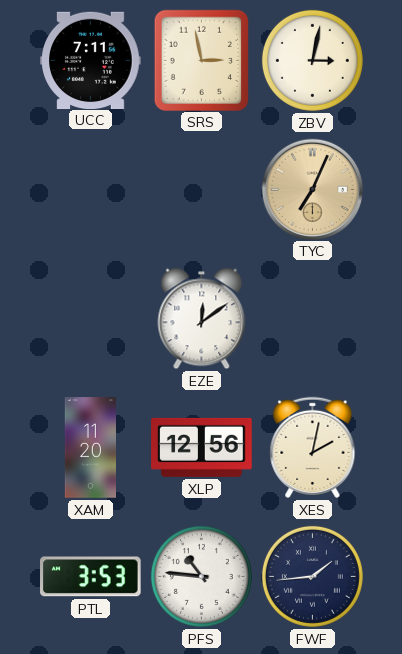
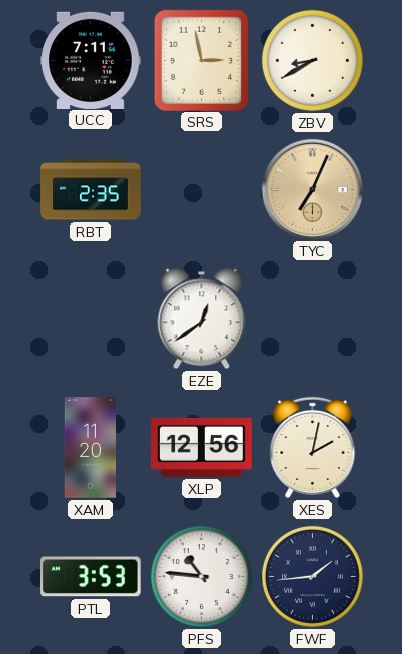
ZBV: 3:02 -> 8:40
RBT: none -> 2:35
EZE: 12:09 -> 12:39
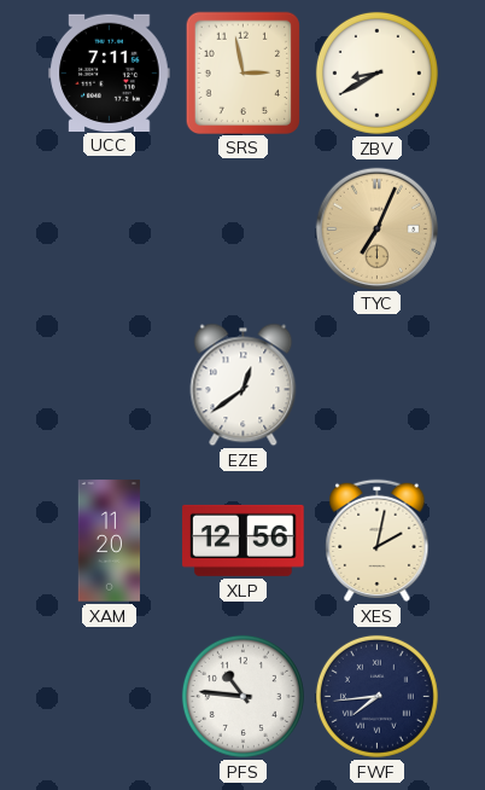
RBT: 2:35 -> none
PTL: 3:53 -> none
FWF: 1:44 -> 7:44
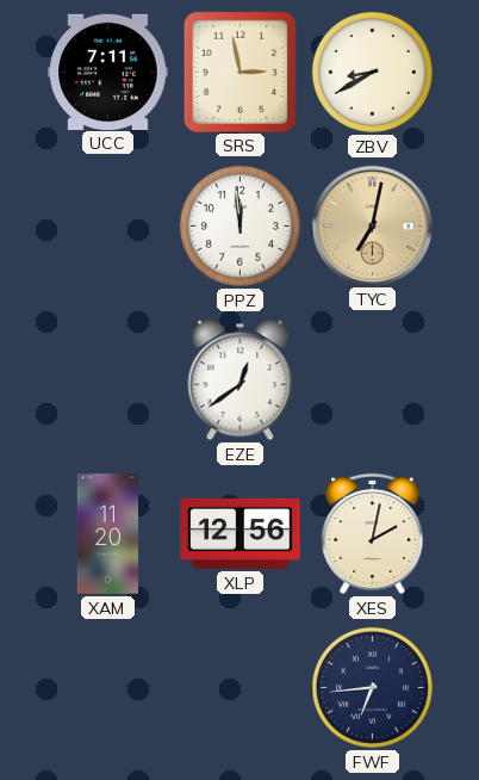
PPZ: none -> 11:59
TYC: 7:04 -> 7:02
PFS: 10:46 -> none
FWF: 7:44 -> 6:44
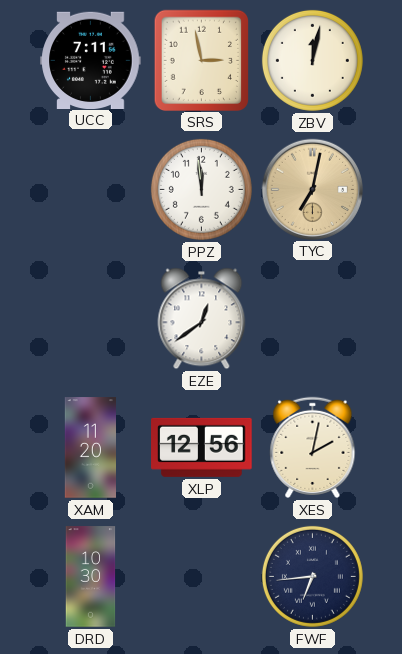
ZBV: 8:40 -> 12:02
DRD: none -> 10:30
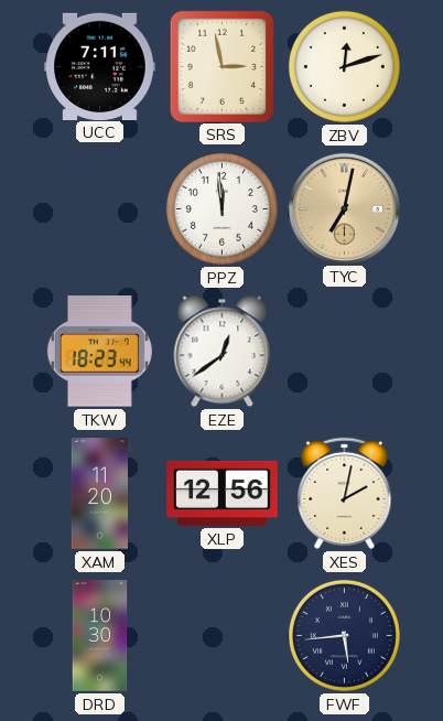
ZBV: 12:02 -> 12:12
TKW: none -> 18:23
FWF: 6:44 -> 5:44
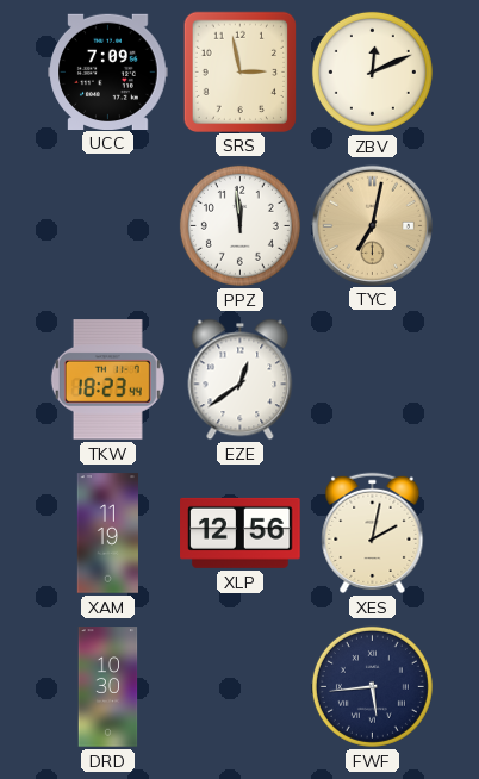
UCC: 7:11 -> 7:09
ZBV: 12:12 -> 12:11
XAM: 11:20 -> 11:19
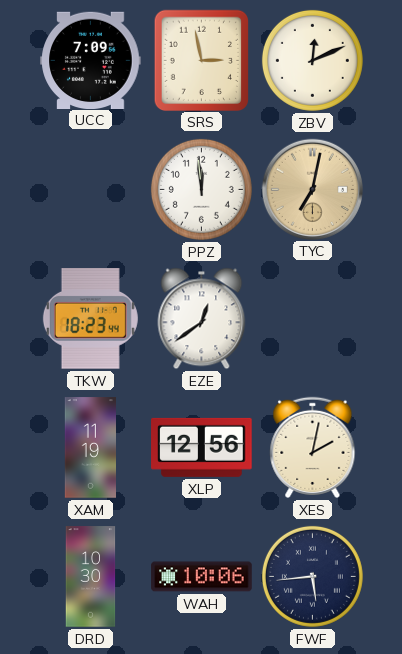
WAH: none -> 10:06
